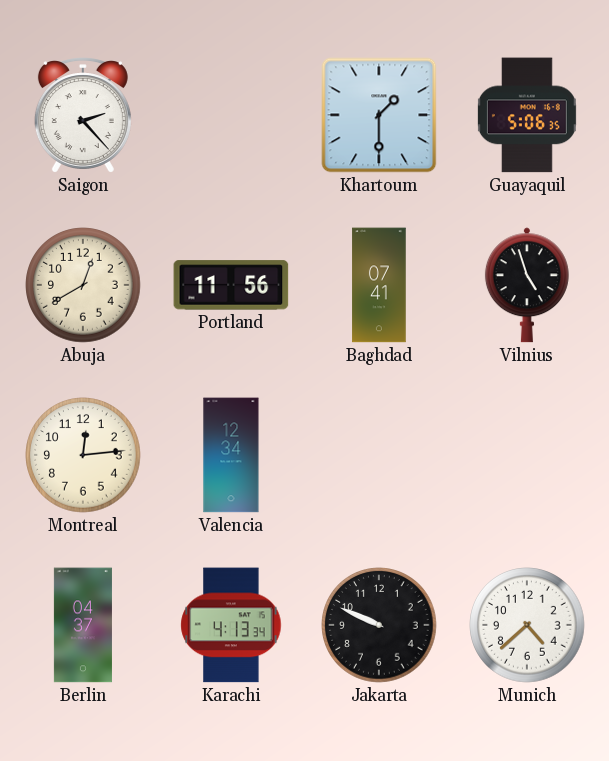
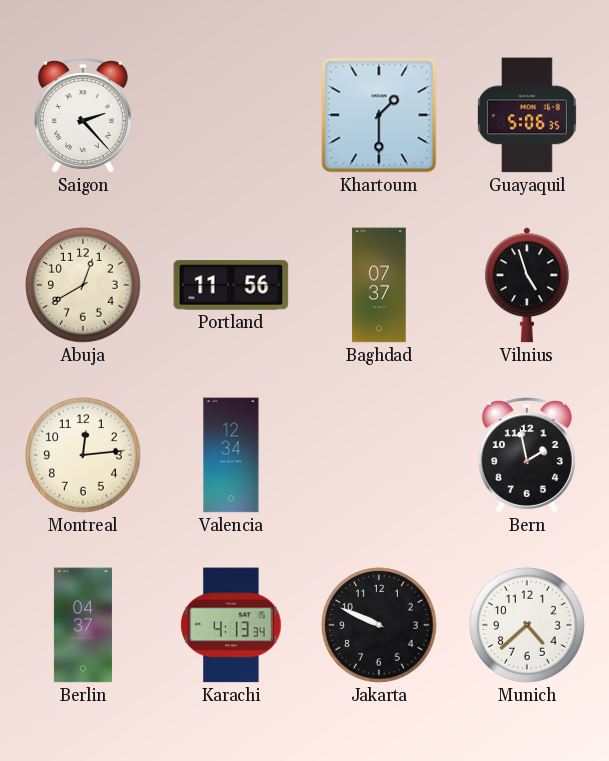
Baghdad: 07:41 -> 07:37
Bern: none -> 1:58
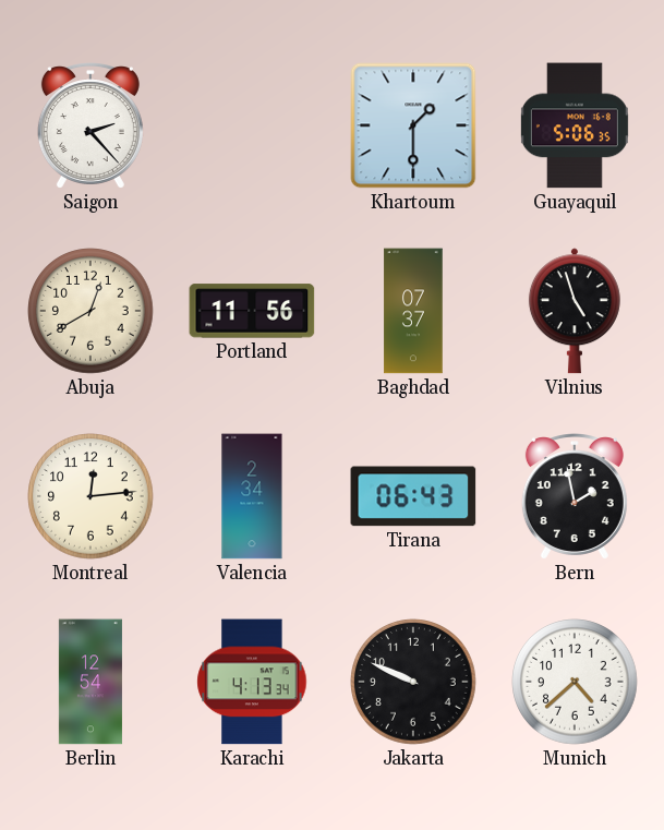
Valencia: 12:34 -> 2:34
Tirana: none -> 06:43
Berlin: 04:37 -> 12:54
